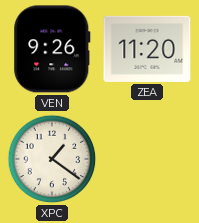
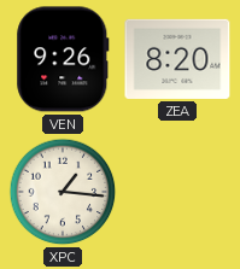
ZEA: 11:20 -> 8:20
XPC: 1:21 -> 1:16
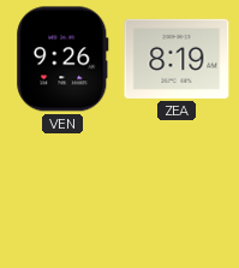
ZEA: 8:20 -> 8:19
XPC: 1:16 -> none
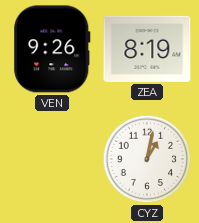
CYZ: none -> 1:02
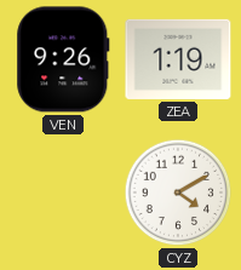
ZEA: 8:19 -> 1:19
CYZ: 1:02 -> 4:10
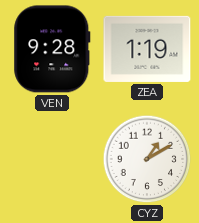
VEN: 9:26 -> 9:28
CYZ: 4:10 -> 1:10
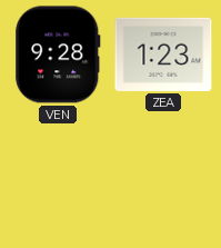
ZEA: 1:19 -> 1:23
CYZ: 1:10 -> none
